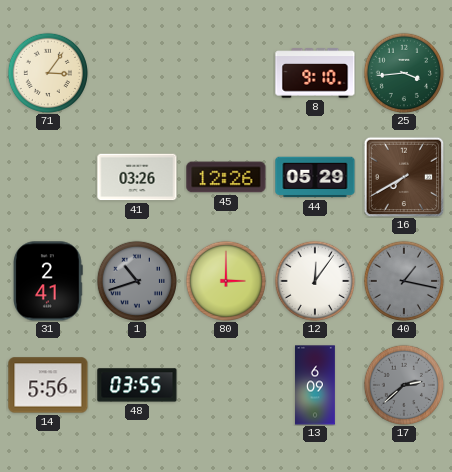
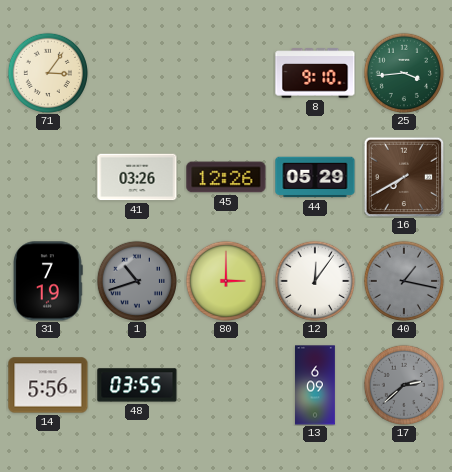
31: 2:41 -> 7:19
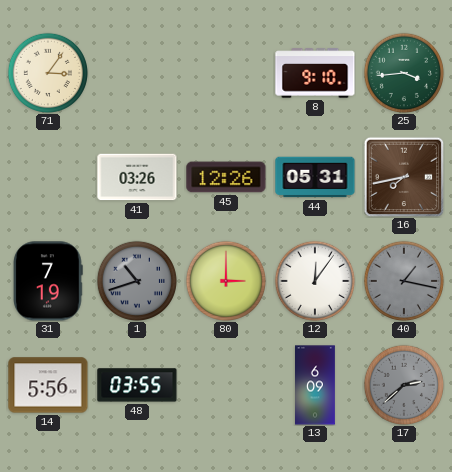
44: 05:29 -> 05:31
16: 7:40 -> 7:43
